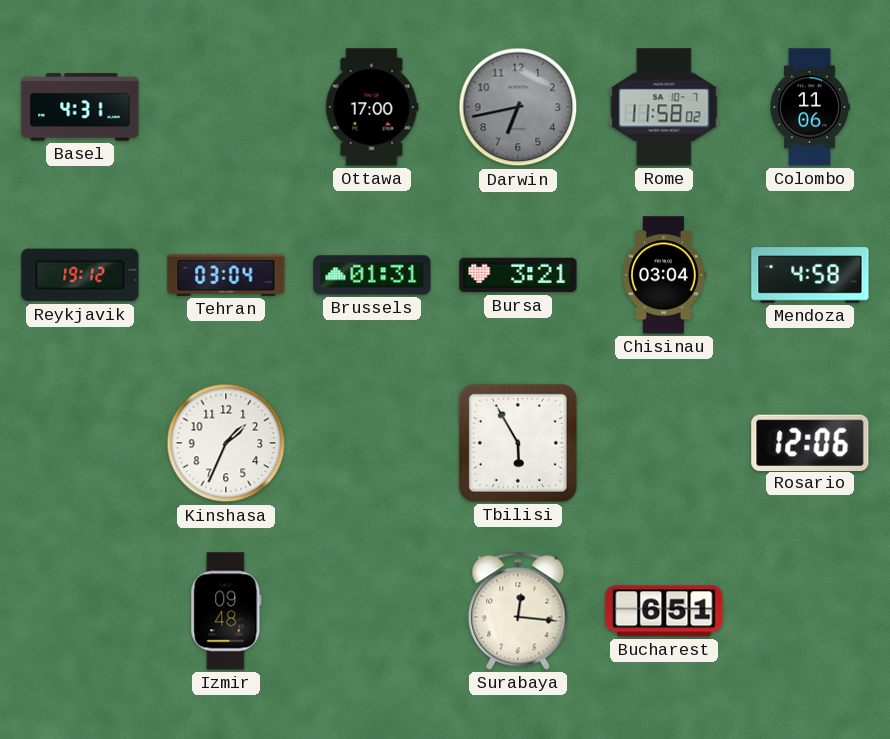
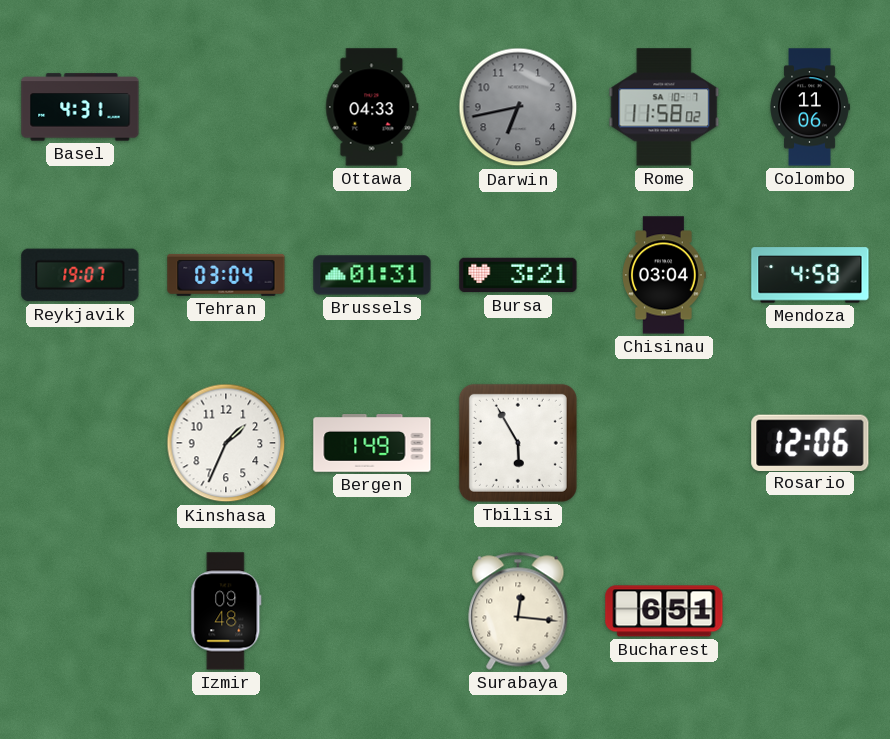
Ottawa: 17:00 -> 04:33
Reykjavik: 19:12 -> 19:07
Bergen: none -> 1:49
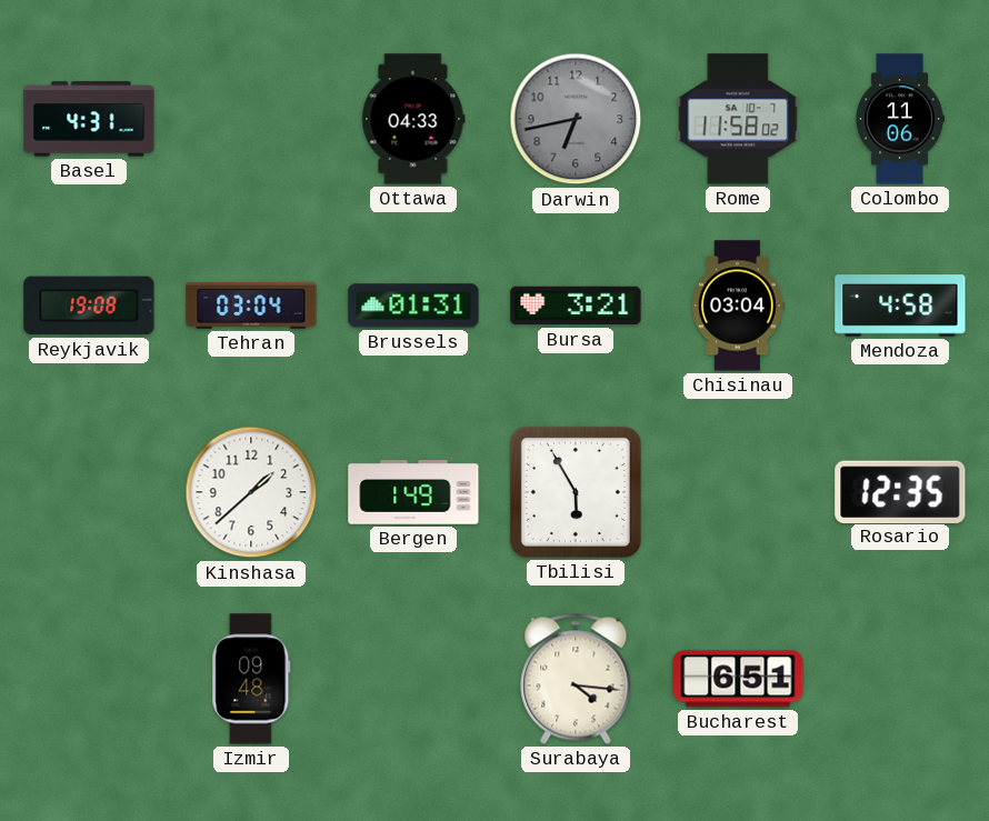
Reykjavik: 19:07 -> 19:08
Kinshasa: 1:34 -> 1:38
Rosario: 12:06 -> 12:35
Surabaya: 12:16 -> 4:16
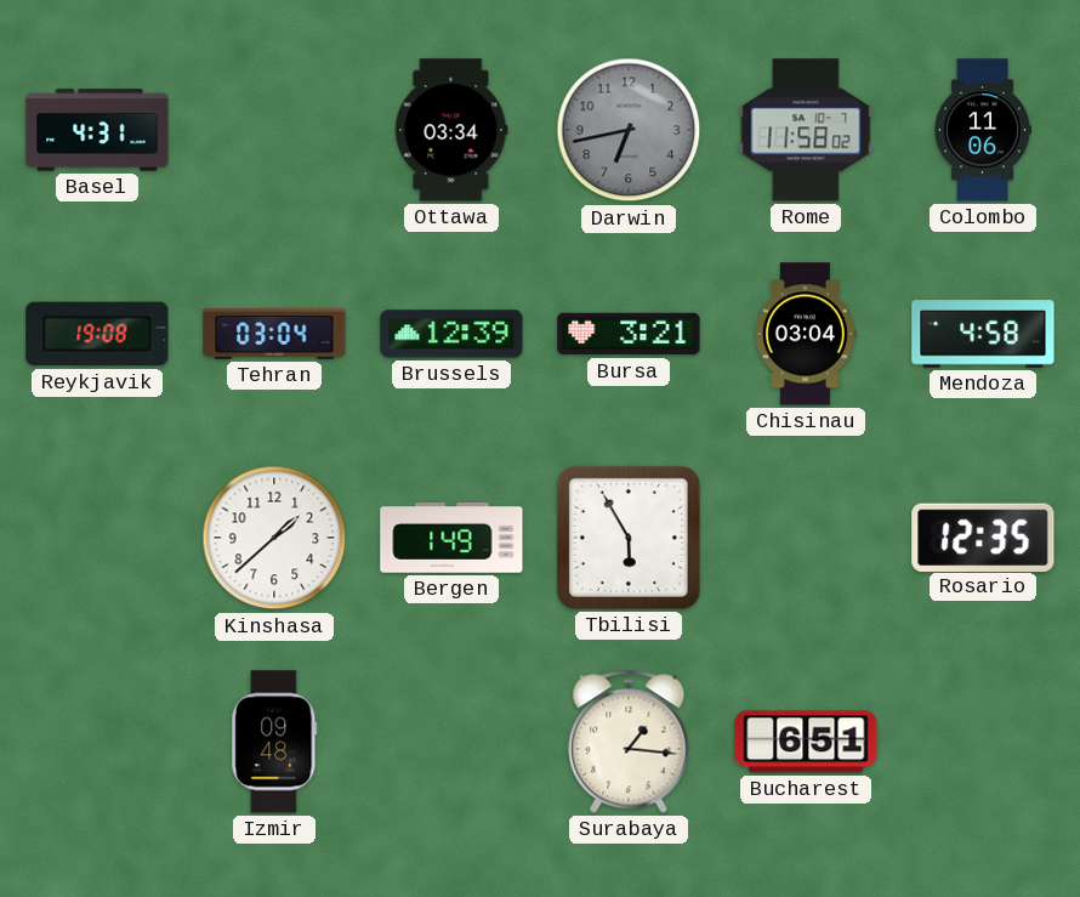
Ottawa: 04:33 -> 03:34
Brussels: 01:31 -> 12:39
Surabaya: 4:16 -> 1:16
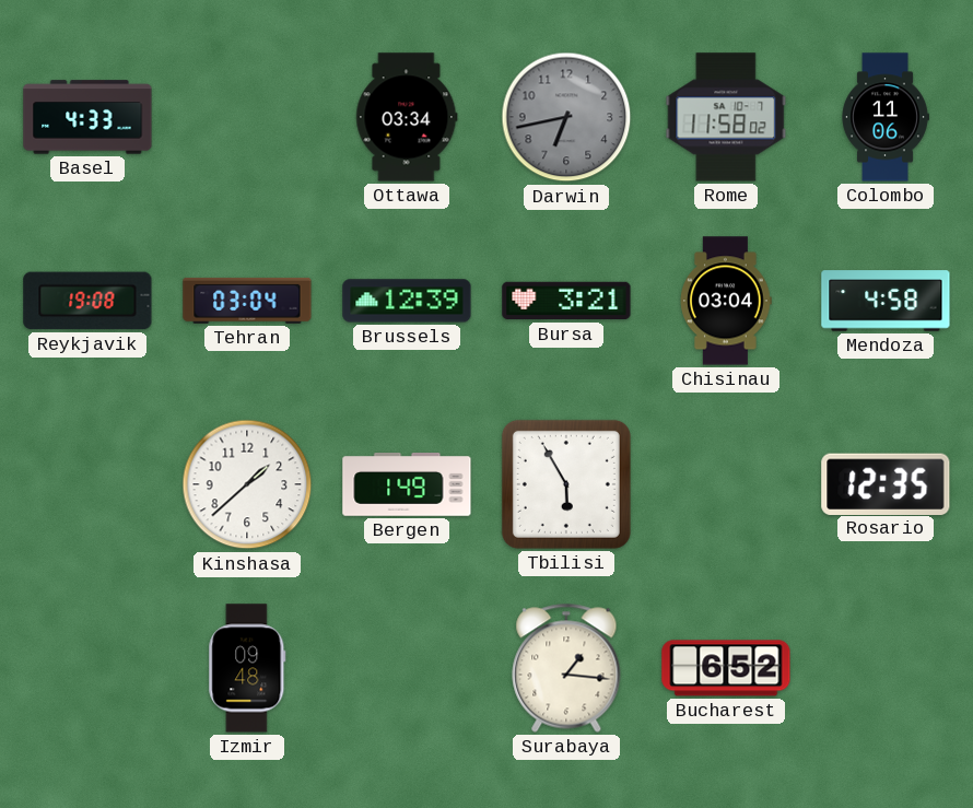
Basel: 4:31 -> 4:33
Bucharest: 6:51 -> 6:52
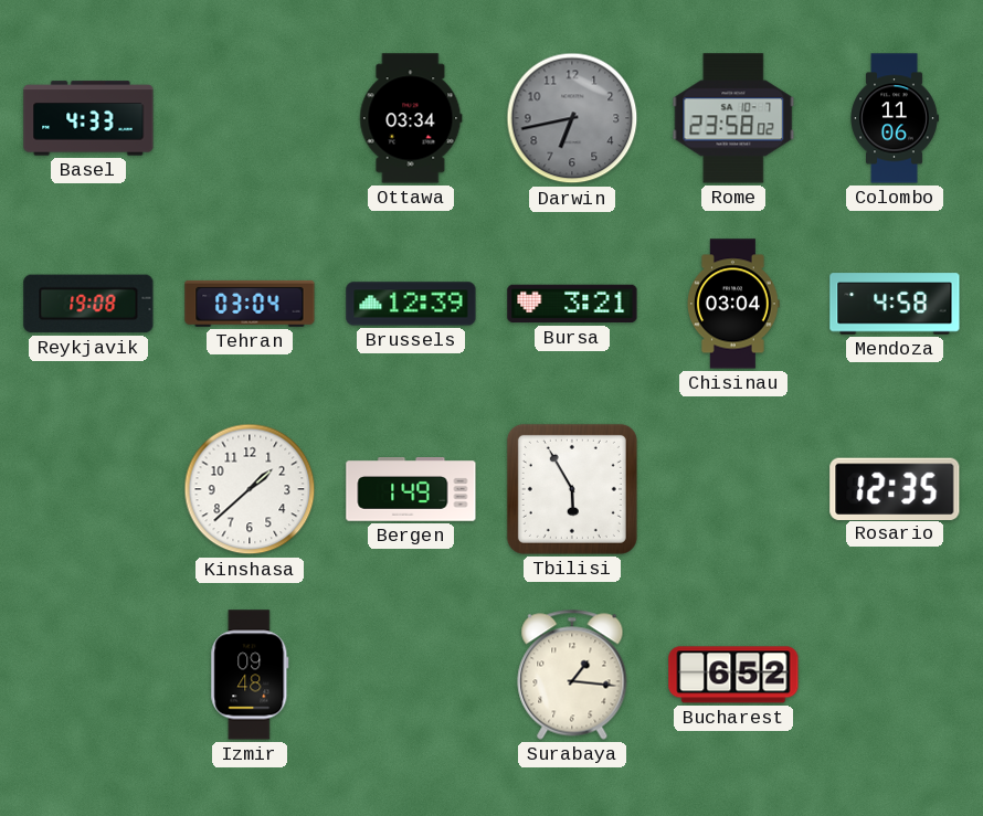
Rome: 11:58 -> 23:58
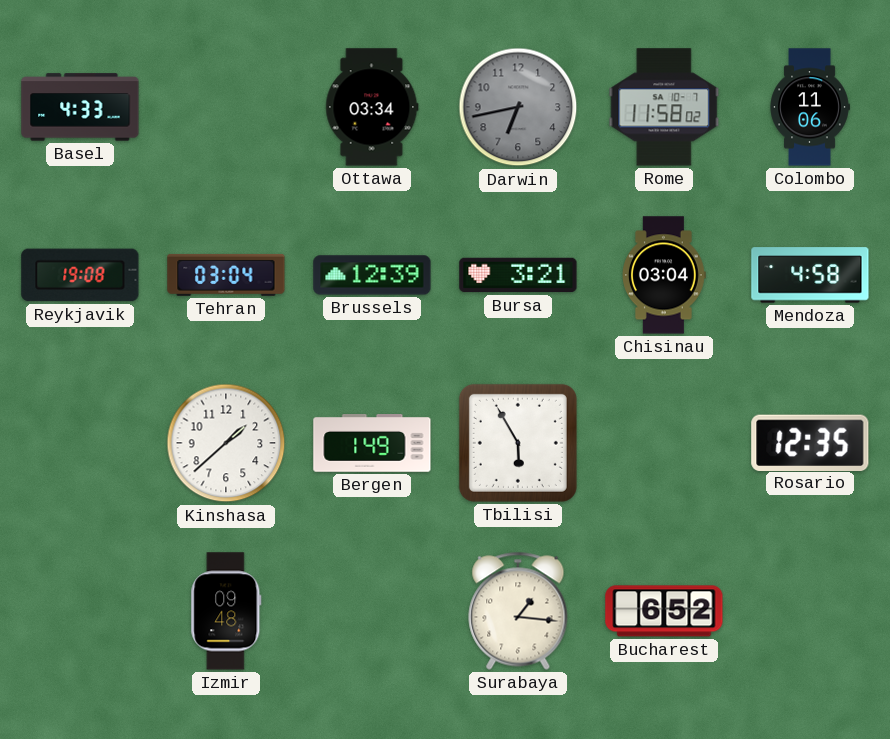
Rome: 23:58 -> 11:58
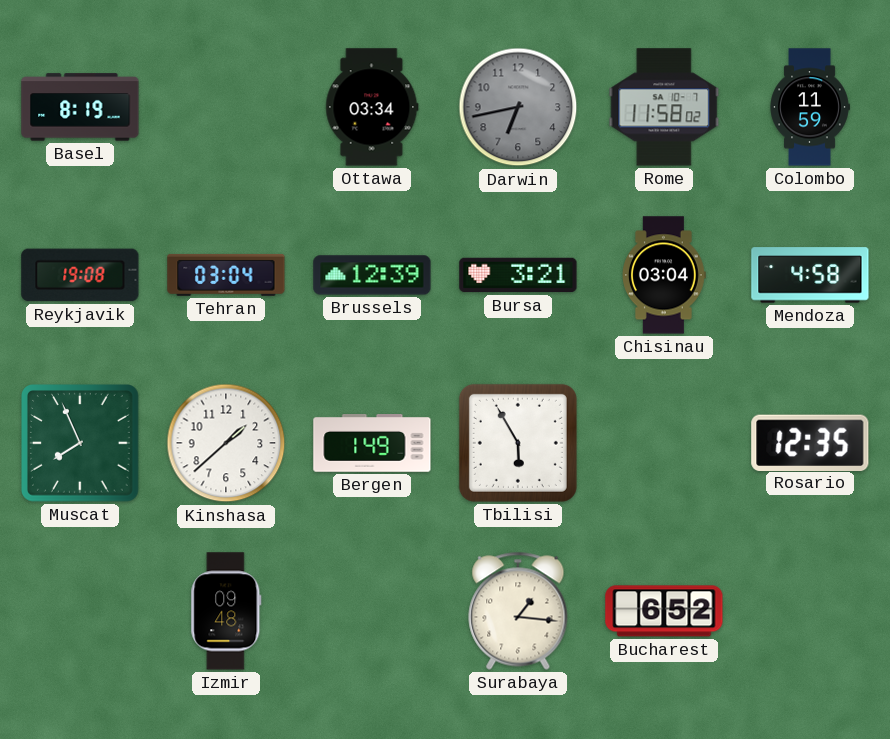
Basel: 4:33 -> 8:19
Colombo: 11:06 -> 11:59
Muscat: none -> 7:56
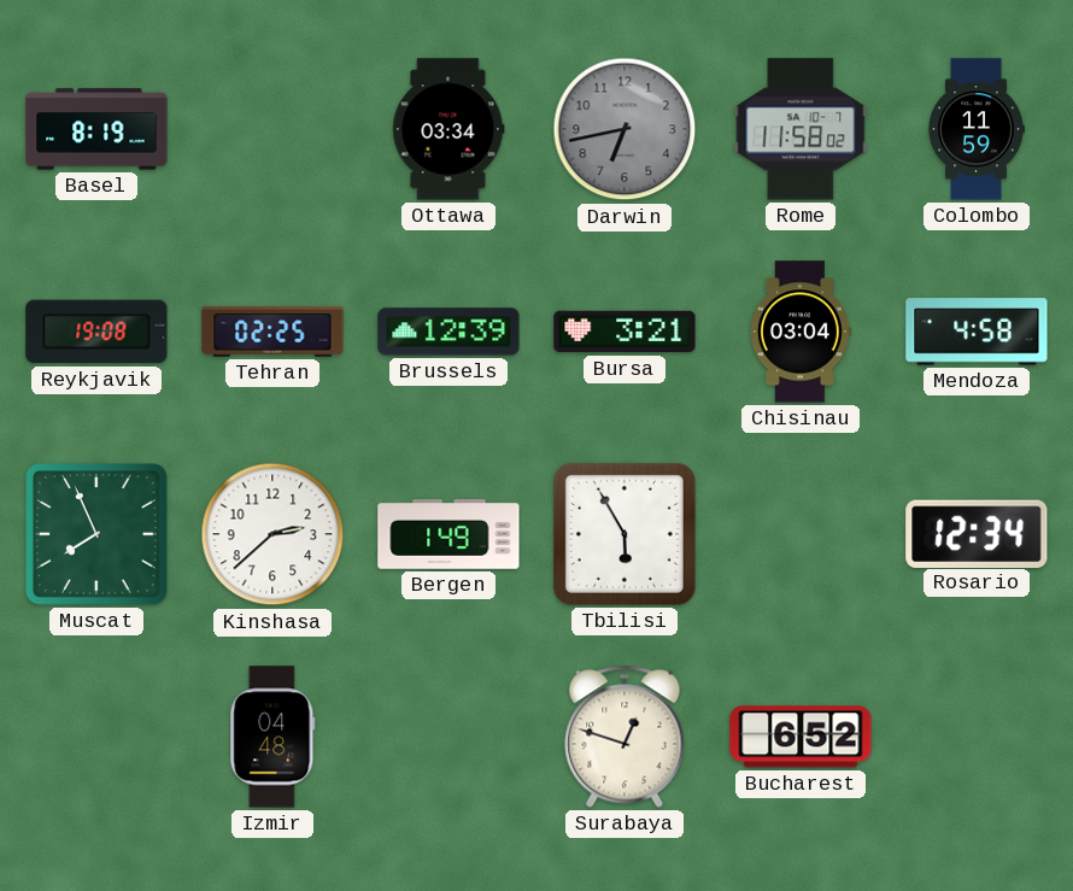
Tehran: 03:04 -> 02:25
Kinshasa: 1:38 -> 2:38
Rosario: 12:35 -> 12:34
Izmir: 09:48 -> 04:48
Surabaya: 1:16 -> 12:48
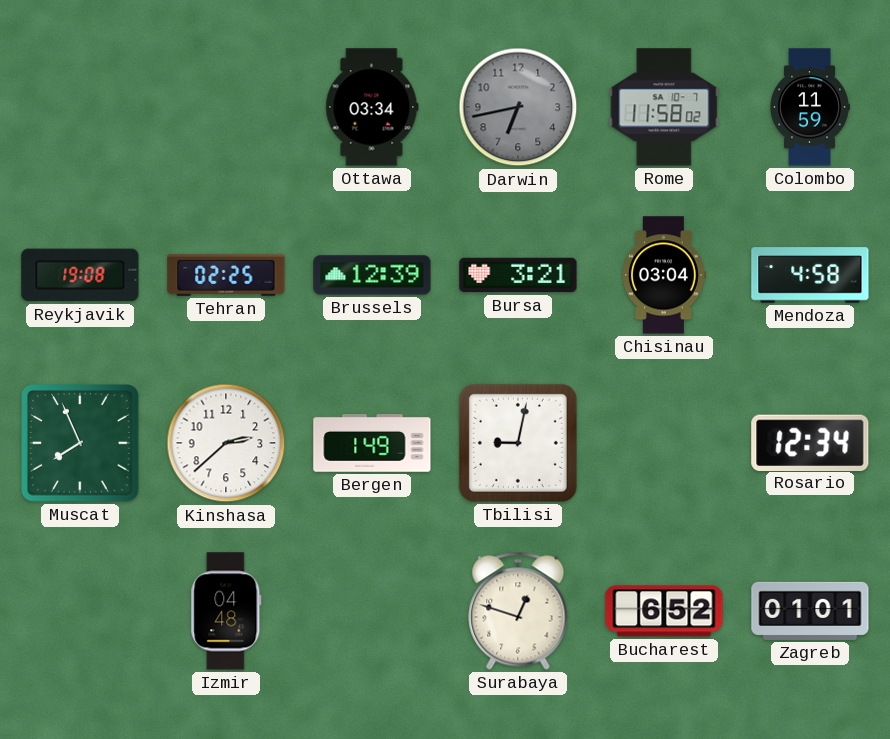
Basel: 8:19 -> none
Tbilisi: 5:55 -> 9:02
Zagreb: none -> 01:01
